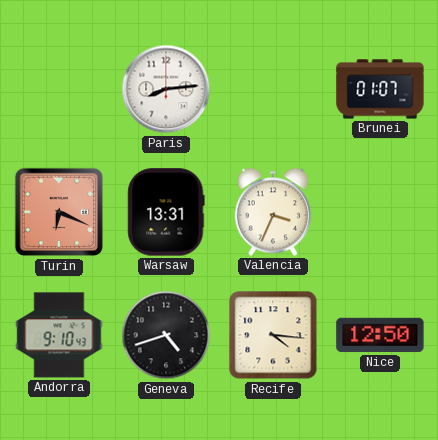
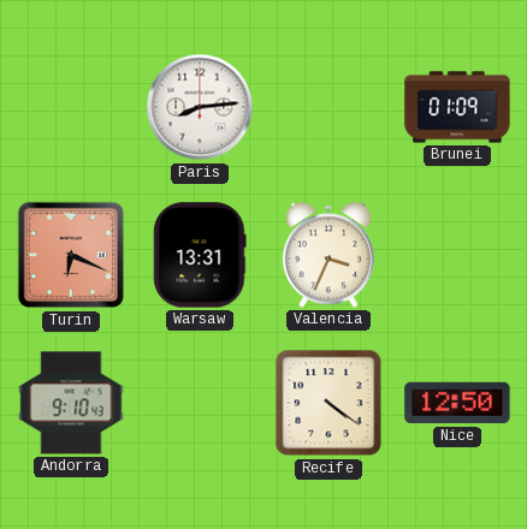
Brunei: 01:07 -> 01:09
Geneva: 4:42 -> none
Recife: 4:16 -> 4:21
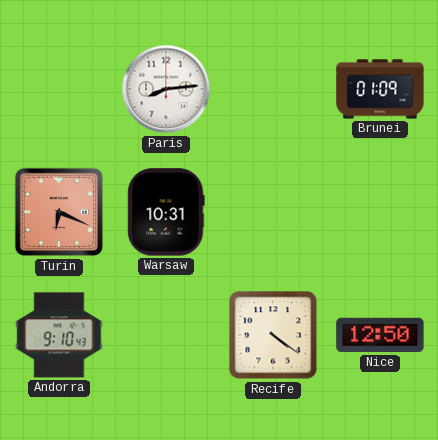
Warsaw: 13:31 -> 10:31
Valencia: 3:34 -> none
